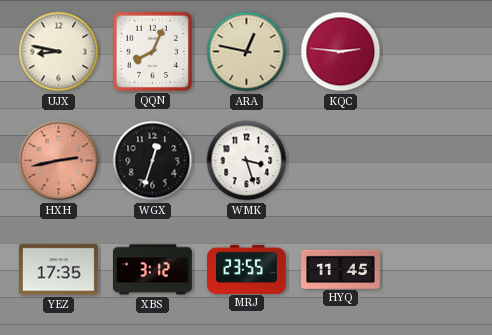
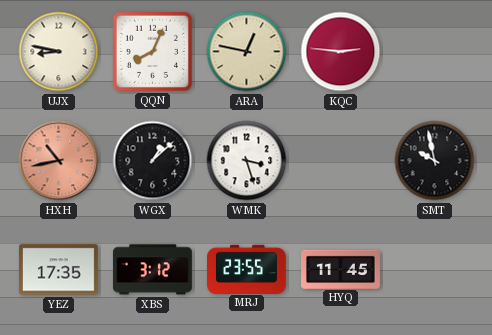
HXH: 2:43 -> 10:43
WGX: 12:33 -> 1:08
SMT: none -> 9:58
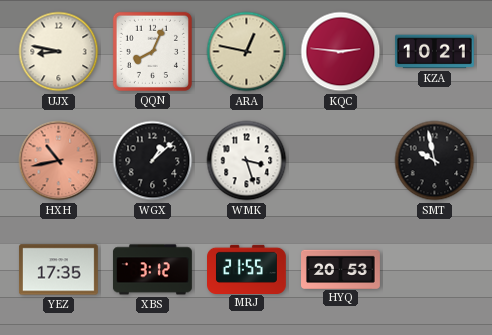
KZA: none -> 10:21
MRJ: 23:55 -> 21:55
HYQ: 11:45 -> 20:53
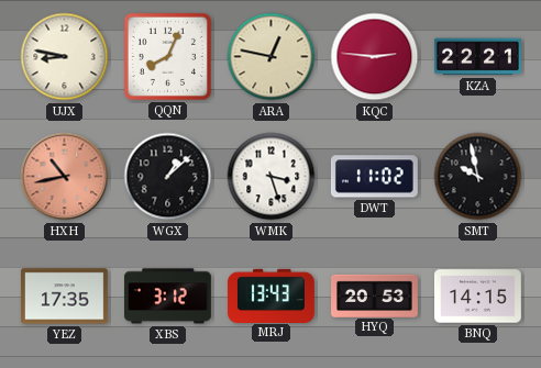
KZA: 10:21 -> 22:21
DWT: none -> 11:02
MRJ: 21:55 -> 13:43
BNQ: none -> 14:15
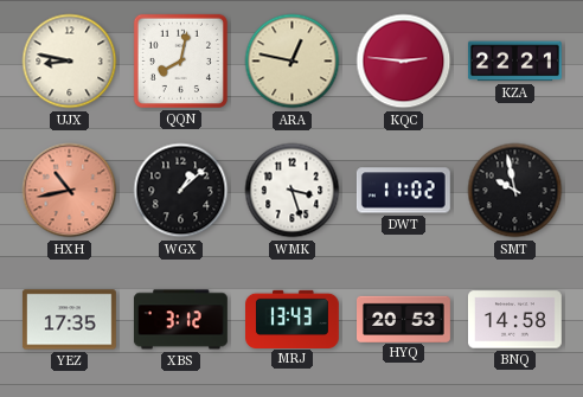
QQN: 8:04 -> 8:02
BNQ: 14:15 -> 14:58
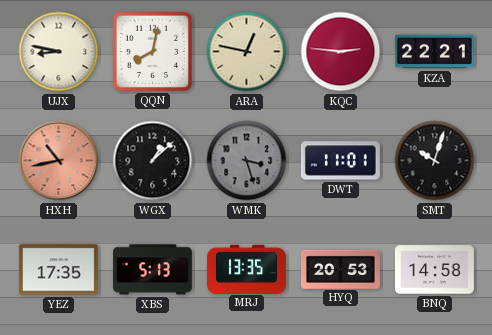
WMK dial: white -> grey
DWT: 11:02 -> 11:01
SMT: 9:58 -> 10:03
XBS: 3:12 -> 5:13
MRJ: 13:43 -> 13:35
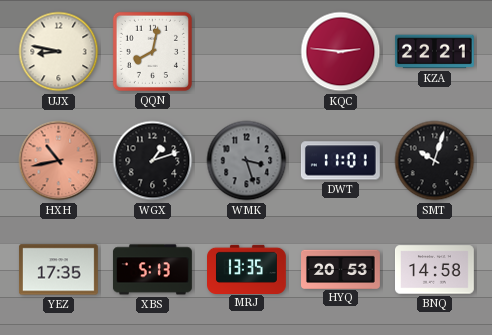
ARA: 12:47 -> none
WGX: 1:08 -> 1:12
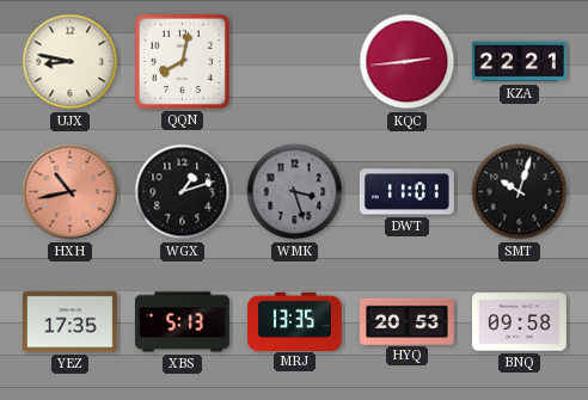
KQC: 2:46 -> 2:44
BNQ: 14:58 -> 09:58
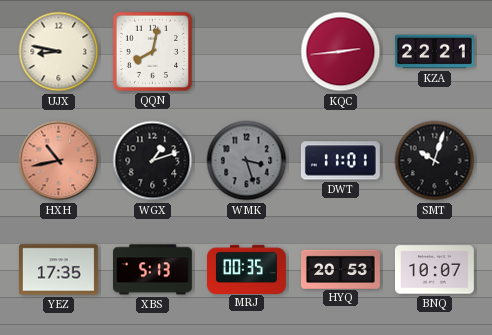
MRJ: 13:35 -> 00:35
BNQ: 09:58 -> 10:07
